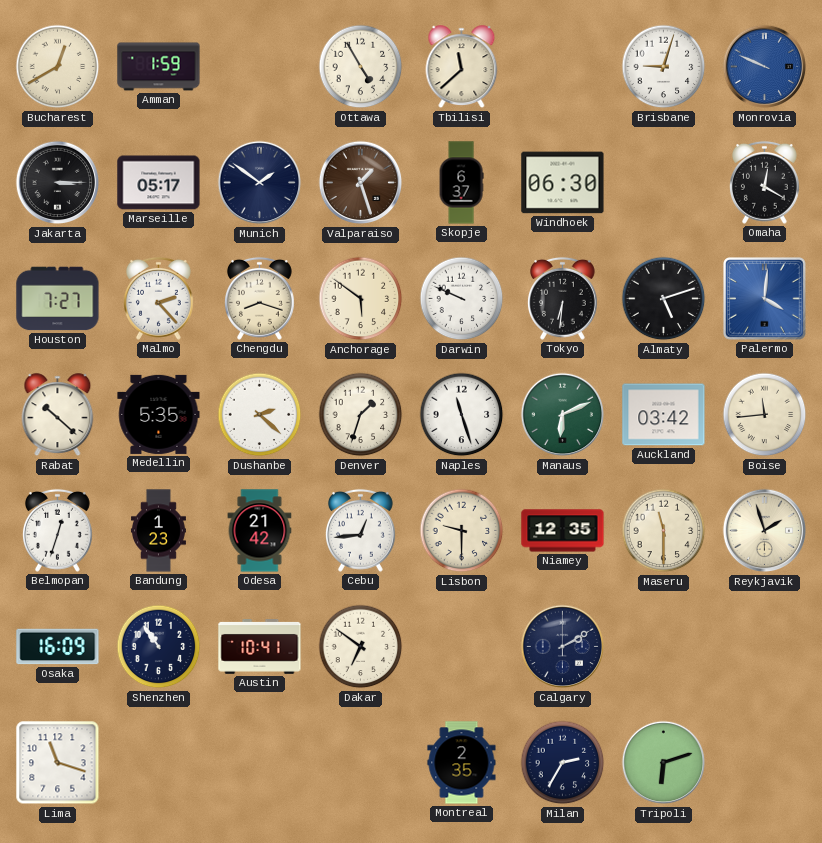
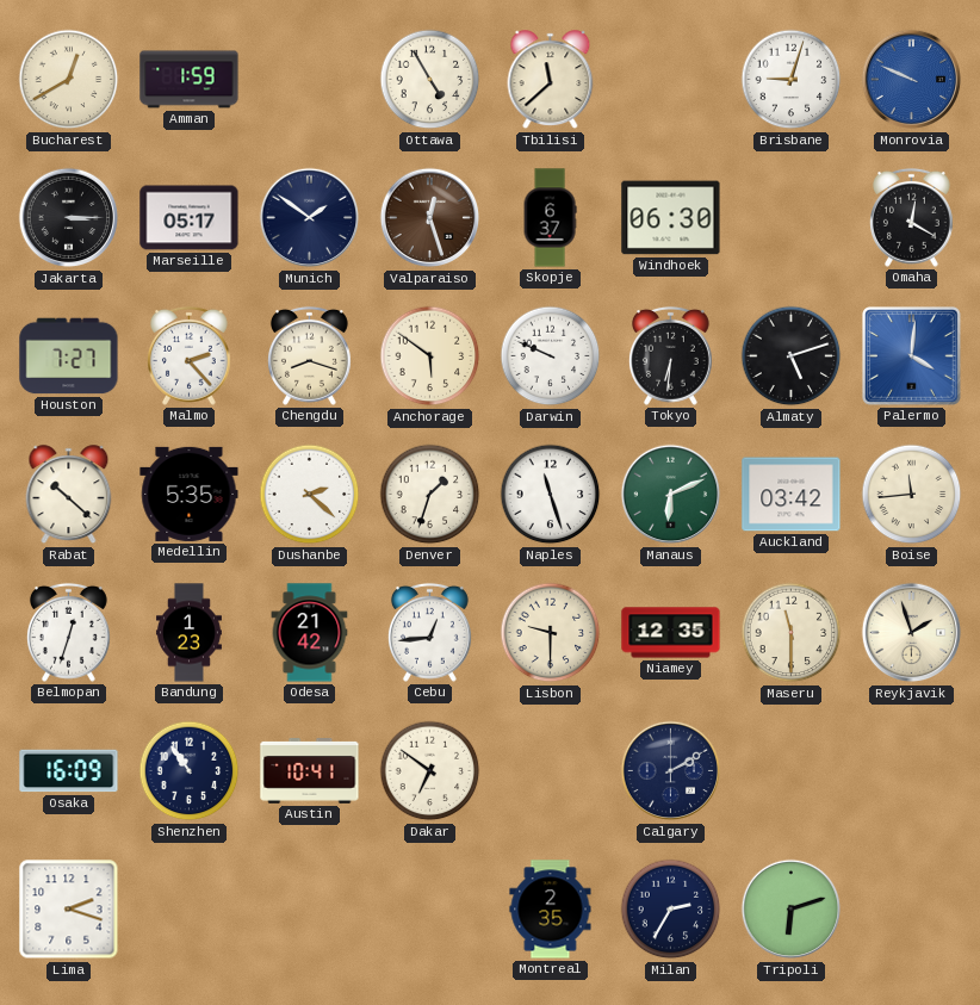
Valparaiso: 1:27 -> 12:27
Lima: 11:18 -> 2:18
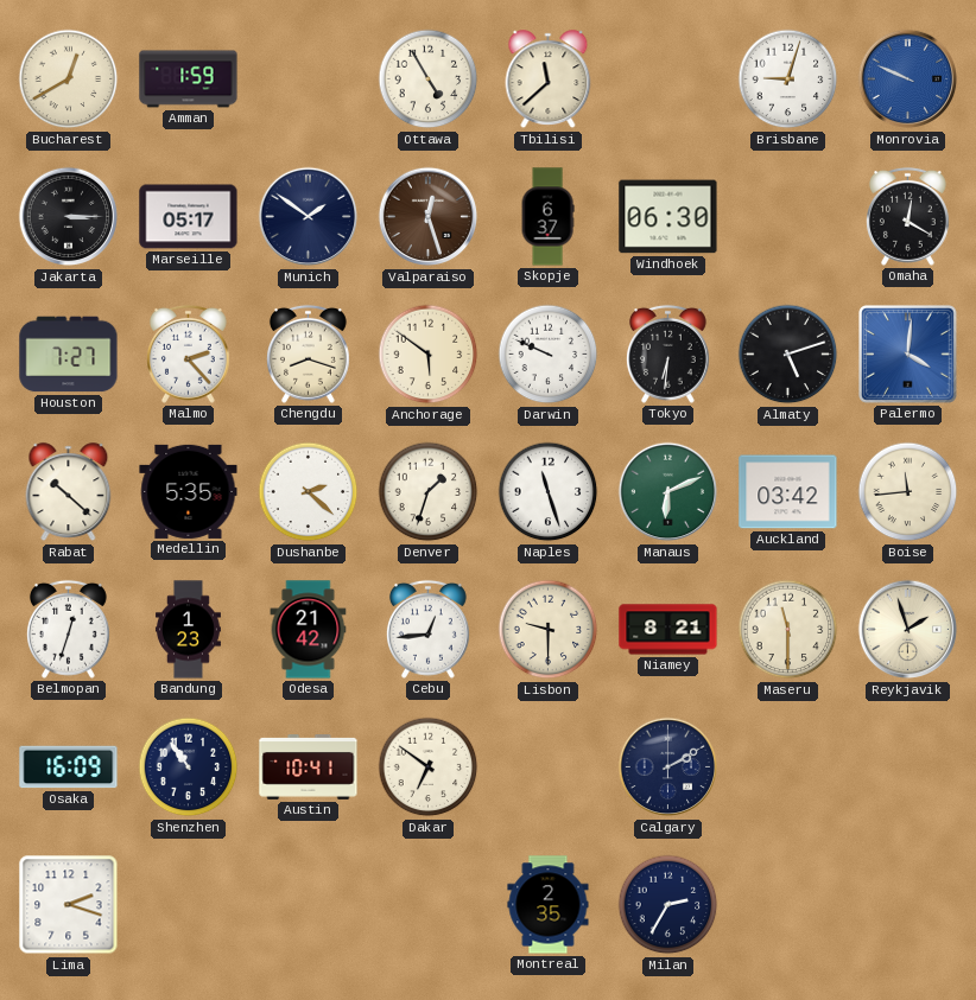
Niamey: 12:35 -> 8:21
Tripoli: 6:12 -> none
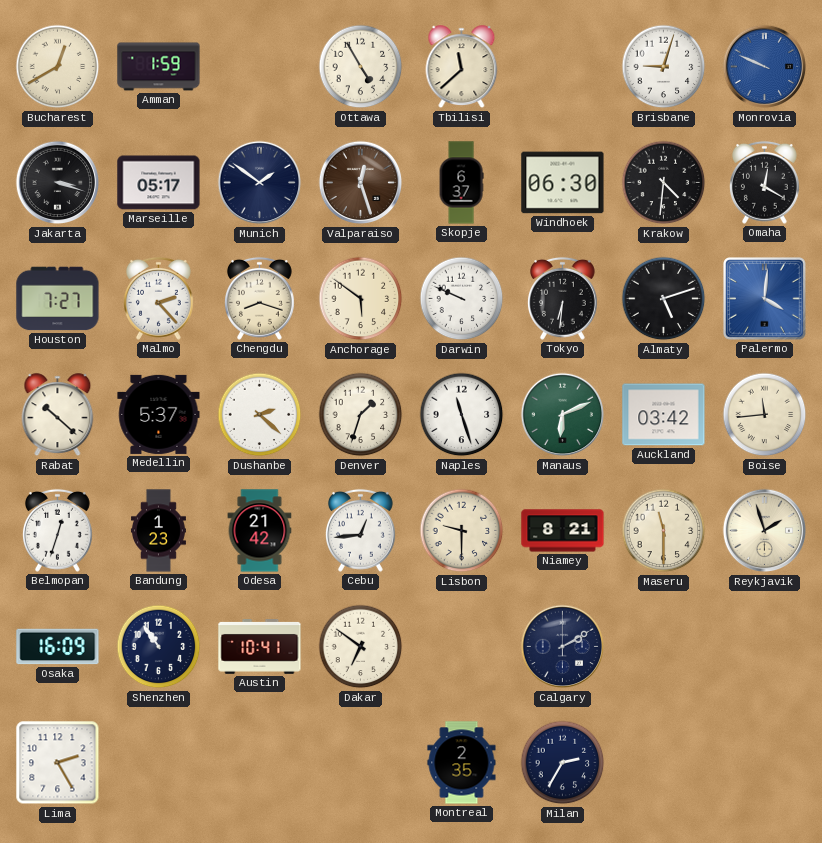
Jakarta: 3:15 -> 3:18
Krakow: none -> 4:31
Medellin: 5:35 -> 5:37
Lima: 2:18 -> 2:25
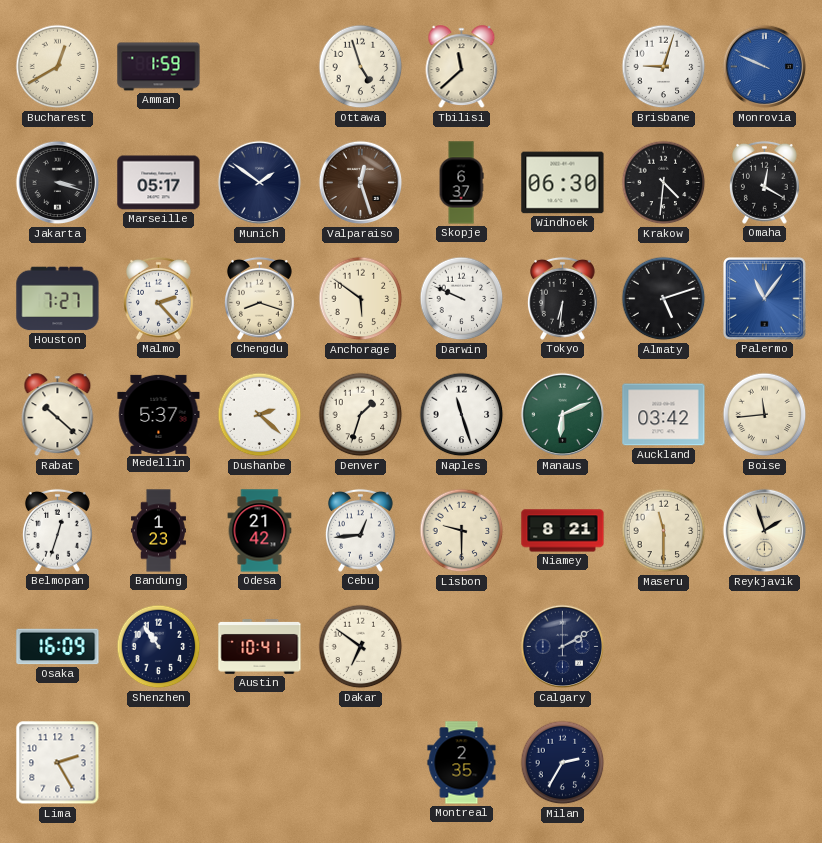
Ottawa: 4:55 -> 4:57
Palermo: 4:01 -> 11:06
